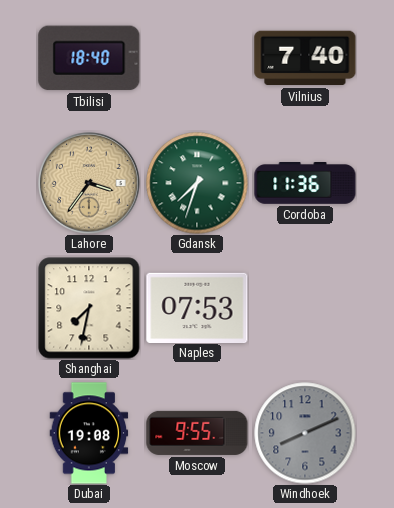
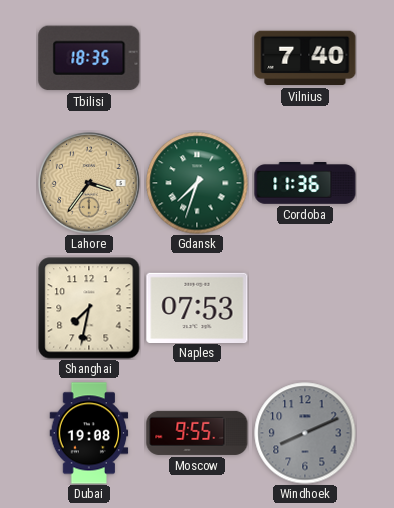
Tbilisi: 18:40 -> 18:35
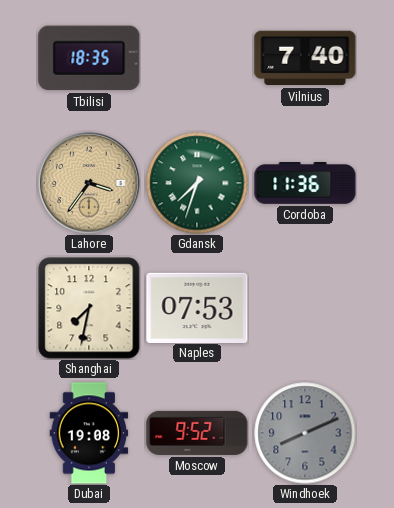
Moscow: 9:55 -> 9:52
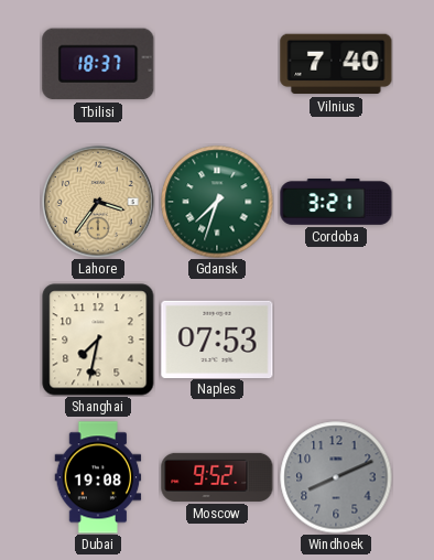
Tbilisi: 18:35 -> 18:37
Cordoba: 11:36 -> 3:21
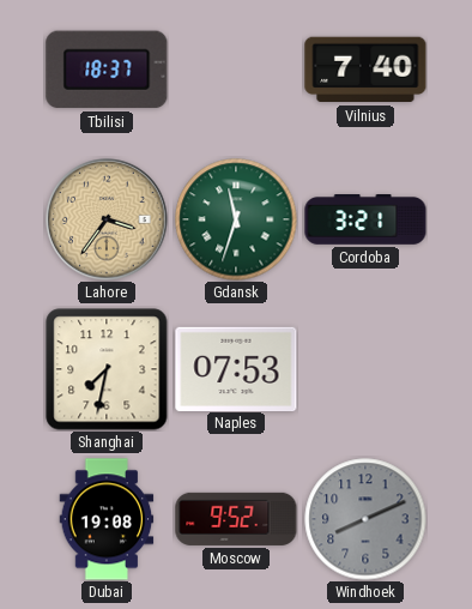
Gdansk: 7:33 -> 11:33
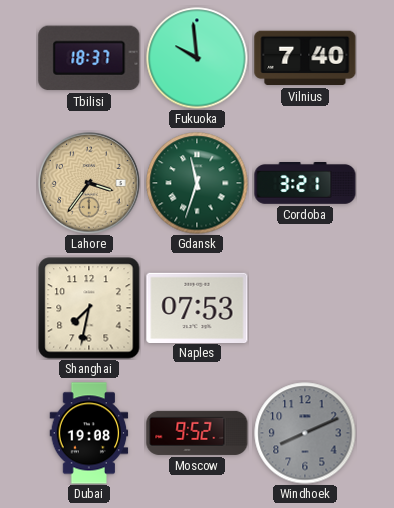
Fukuoka: none -> 9:59
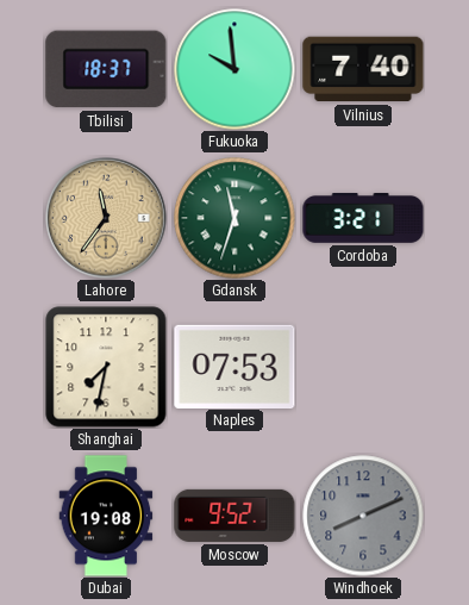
Lahore: 3:36 -> 11:36
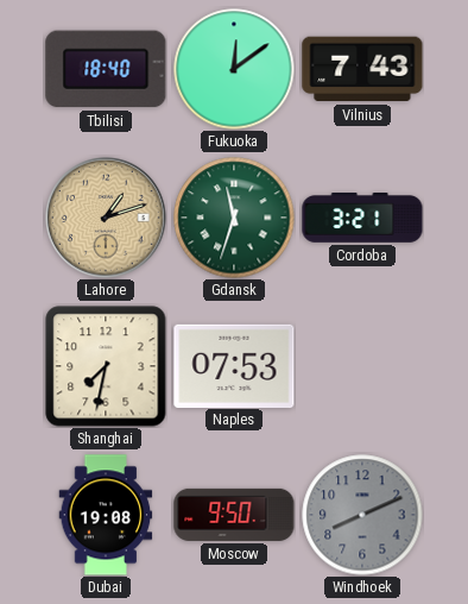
Tbilisi: 18:37 -> 18:40
Fukuoka: 9:59 -> 12:09
Vilnius: 7:40 -> 7:43
Lahore: 11:36 -> 1:12
Moscow: 9:52 -> 9:50
